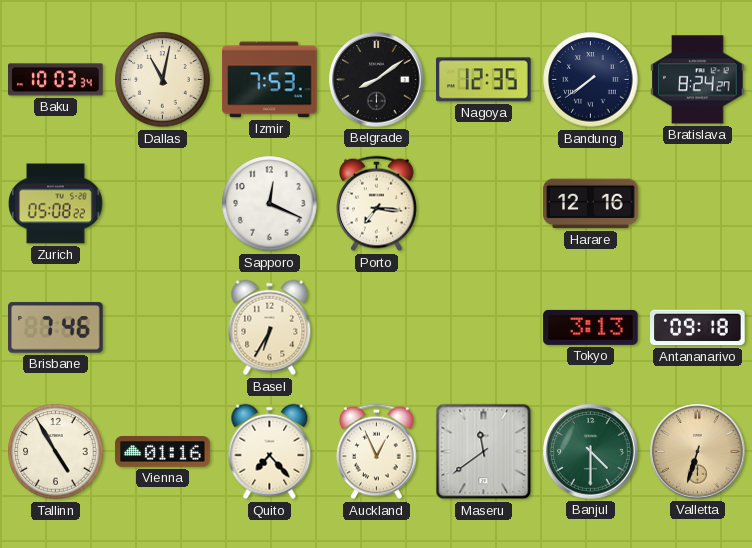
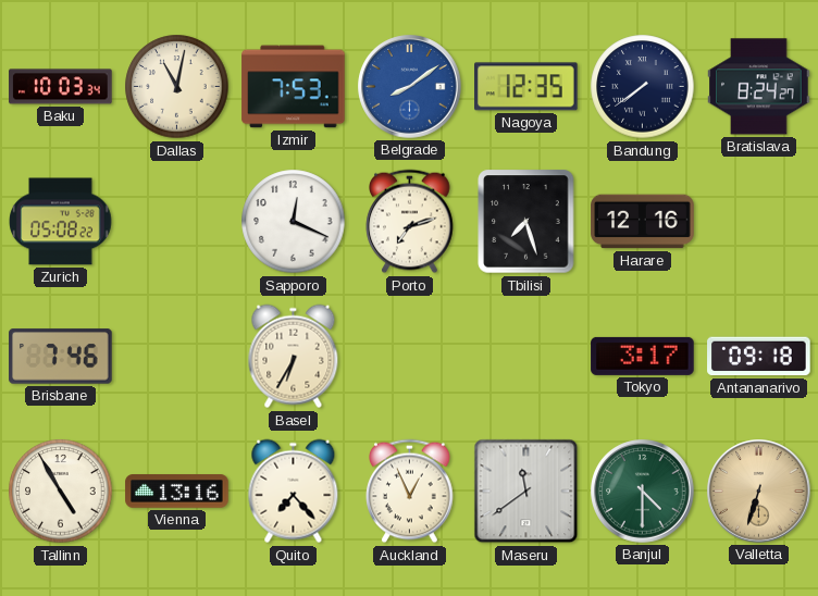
Belgrade dial: black -> blue
Porto: 7:16 -> 7:12
Tbilisi: none -> 7:27
Tokyo: 3:13 -> 3:17
Vienna: 01:16 -> 13:16
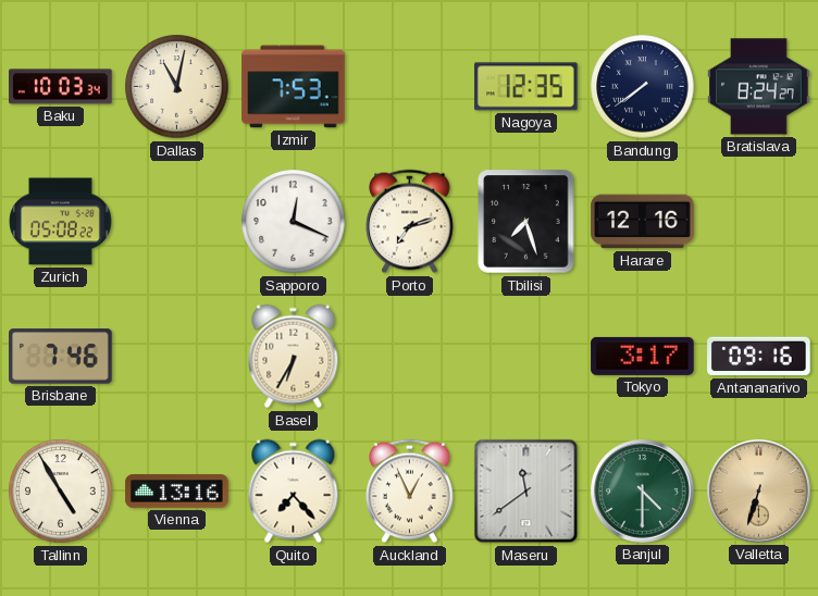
Belgrade: 8:09 -> none
Antananarivo: 09:18 -> 09:16
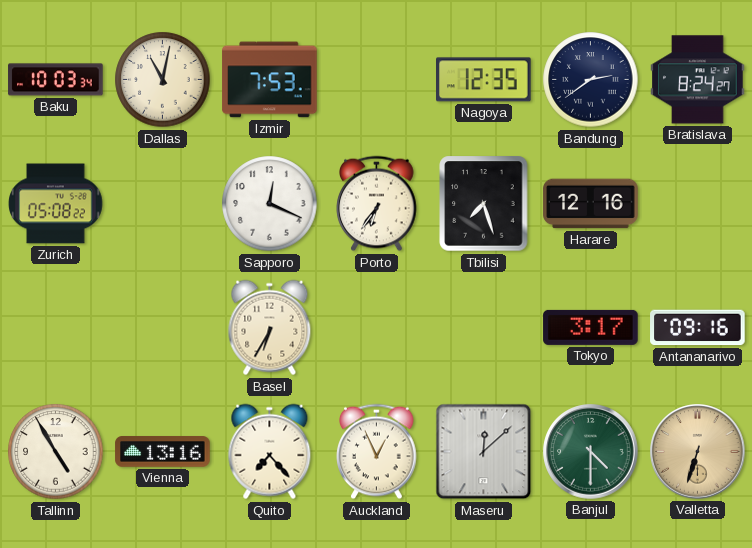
Bandung: 7:39 -> 2:39
Porto: 7:12 -> 6:36
Brisbane: 7:46 -> none
Maseru: 11:39 -> 12:08
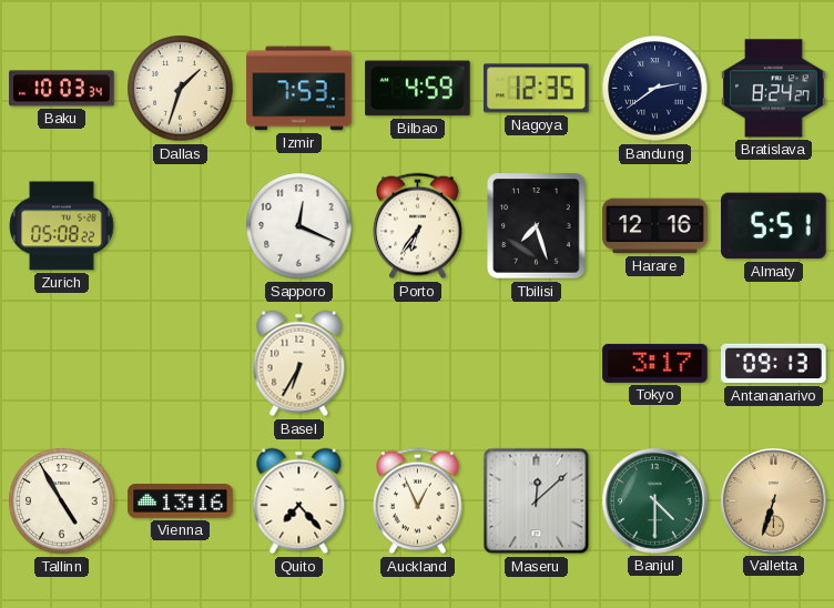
Dallas: 11:02 -> 1:33
Bilbao: none -> 4:59
Almaty: none -> 5:51
Antananarivo: 09:16 -> 09:13
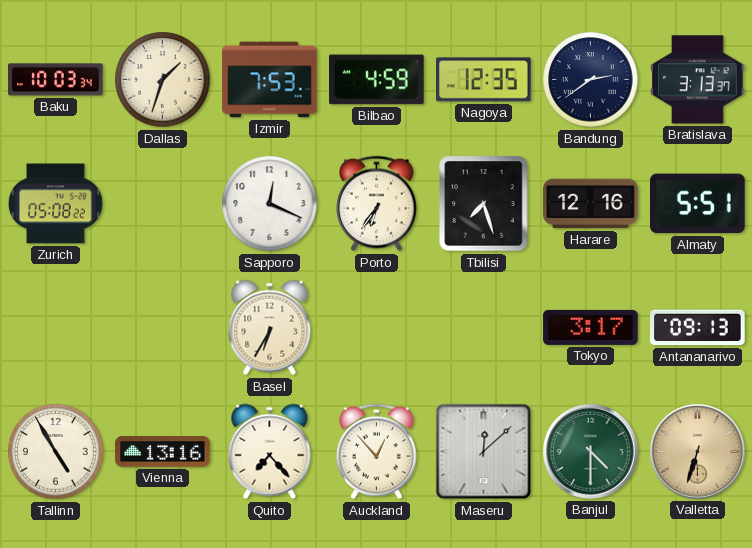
Bratislava: 8:24 -> 3:13
Auckland: 12:56 -> 12:53
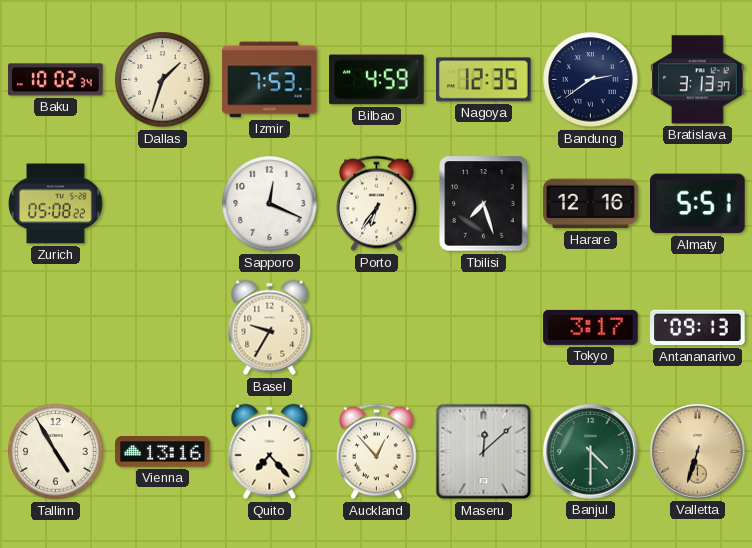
Baku: 10:03 -> 10:02
Basel: 6:35 -> 9:35
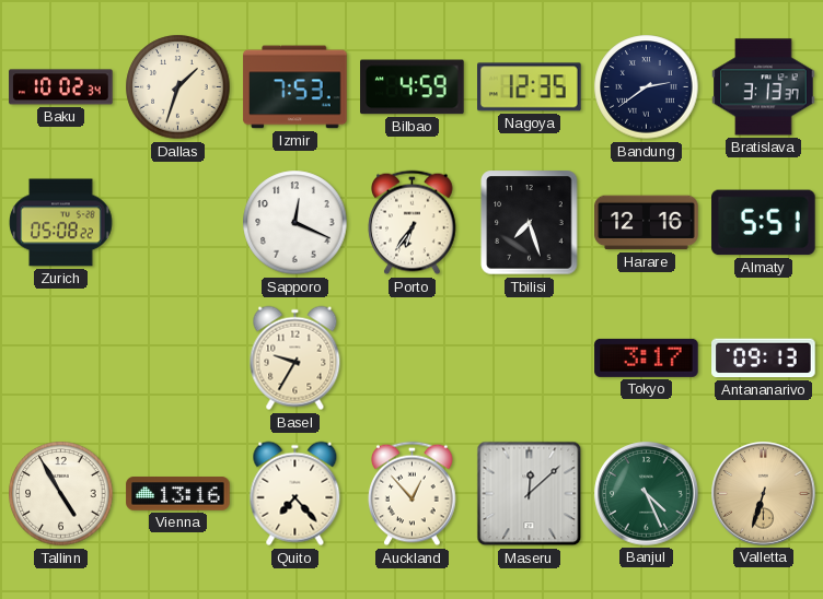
Banjul: 4:30 -> 4:26
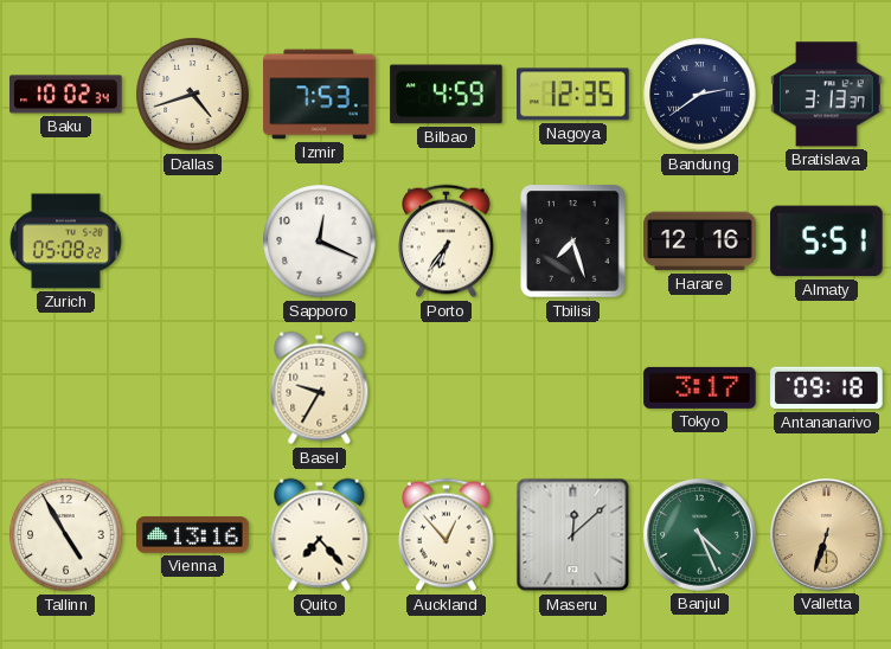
Dallas: 1:33 -> 4:42
Antananarivo: 09:13 -> 09:18
